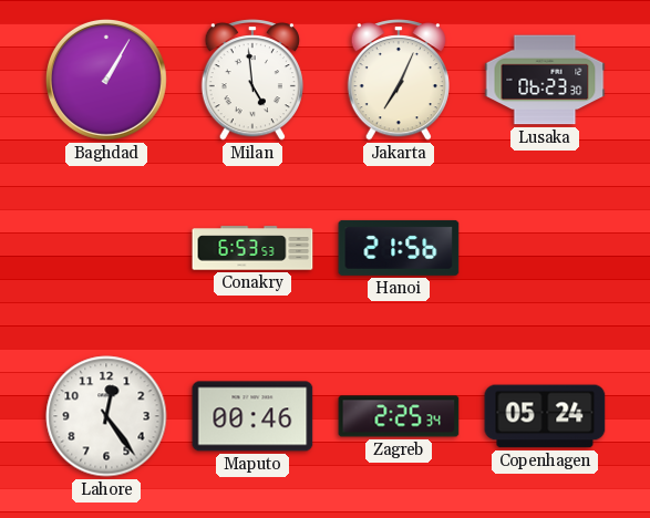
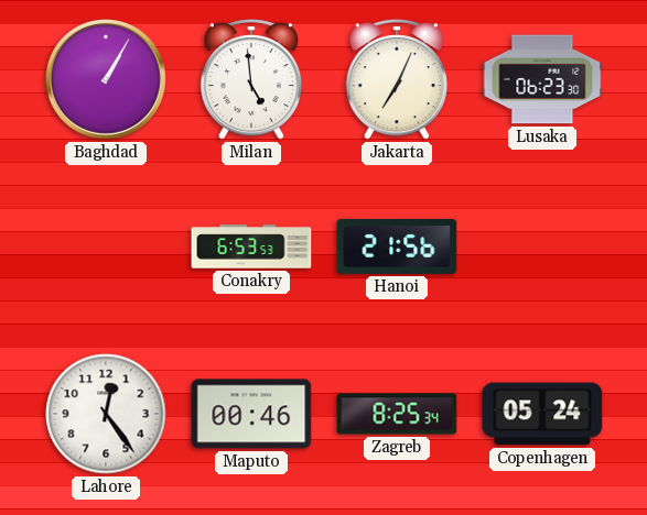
Zagreb: 2:25 -> 8:25
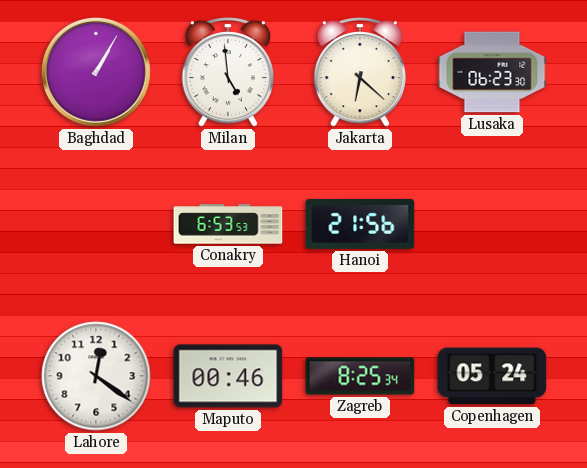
Jakarta: 7:04 -> 6:22
Lahore: 12:24 -> 12:21
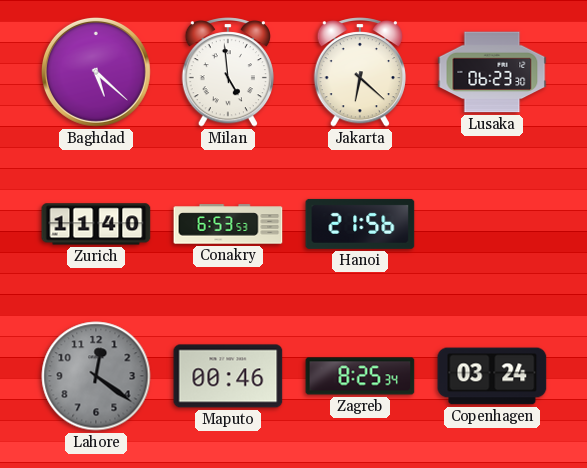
Baghdad: 1:05 -> 5:22
Zurich: none -> 11:40
Lahore dial: white -> grey
Copenhagen: 05:24 -> 03:24
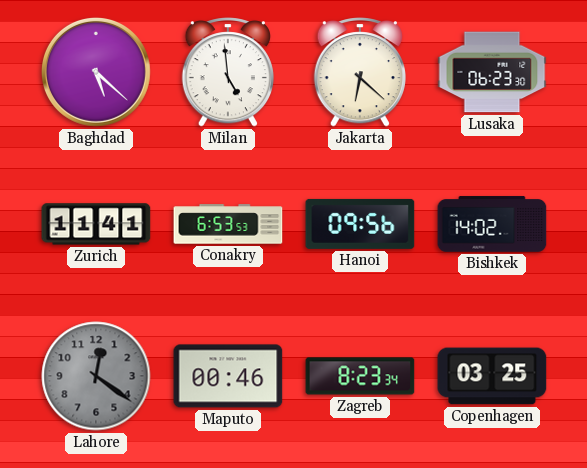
Zurich: 11:40 -> 11:41
Hanoi: 21:56 -> 09:56
Bishkek: none -> 14:02
Zagreb: 8:25 -> 8:23
Copenhagen: 03:24 -> 03:25
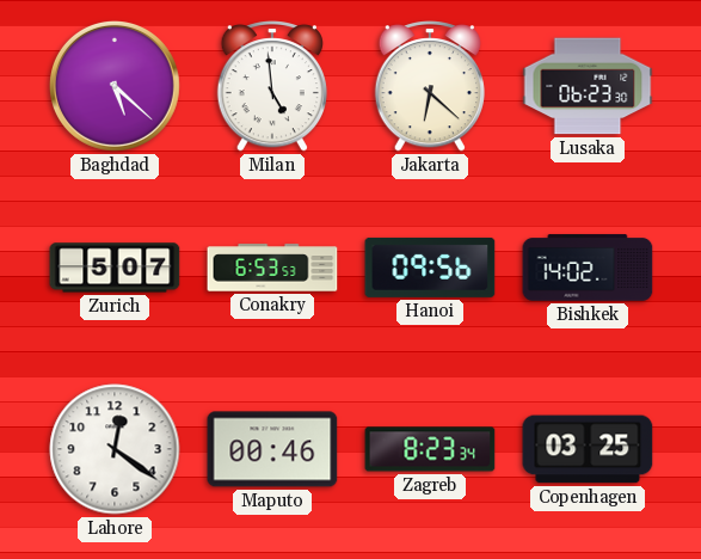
Zurich: 11:41 -> 5:07
Lahore dial: grey -> white
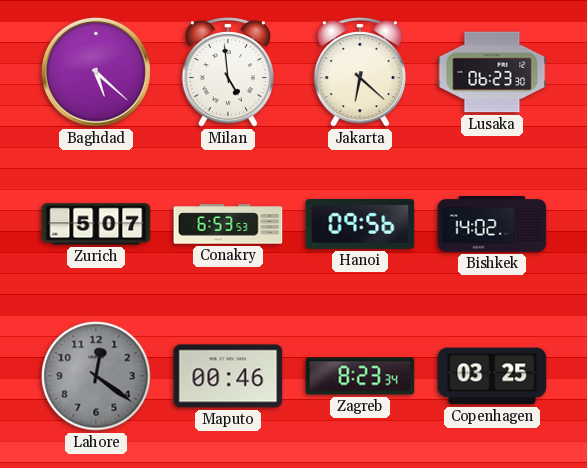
Lahore dial: white -> grey
